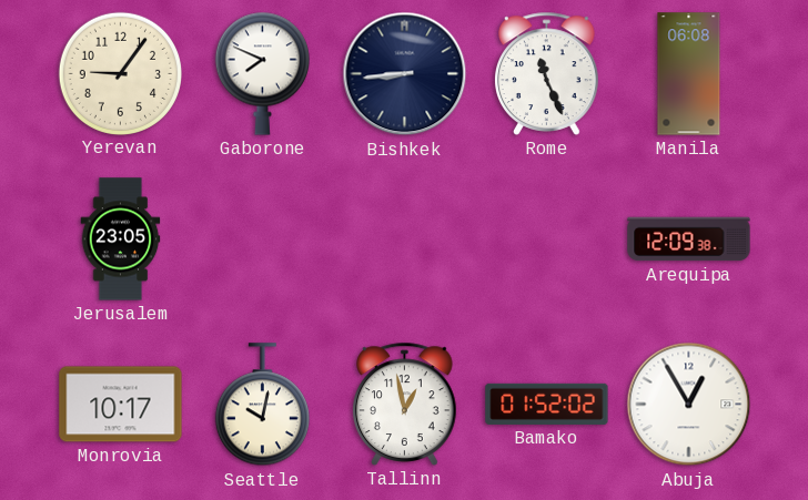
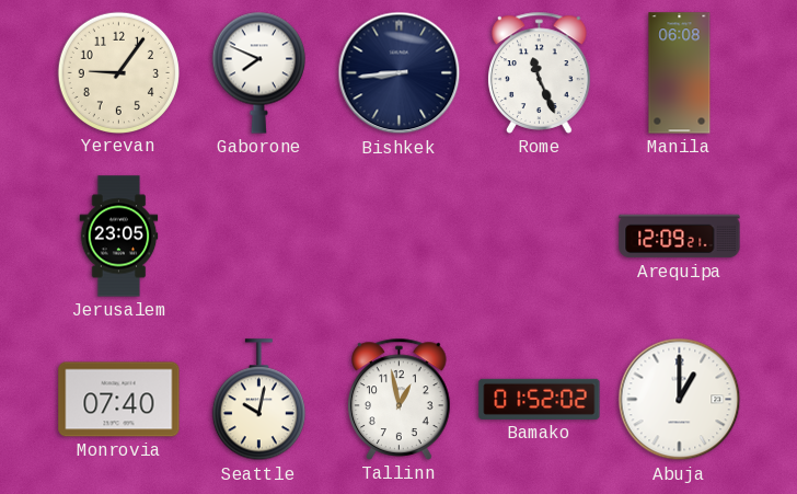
Arequipa: 12:09:38 -> 12:09:21
Monrovia: 10:17 -> 07:40
Abuja: 12:55 -> 1:00
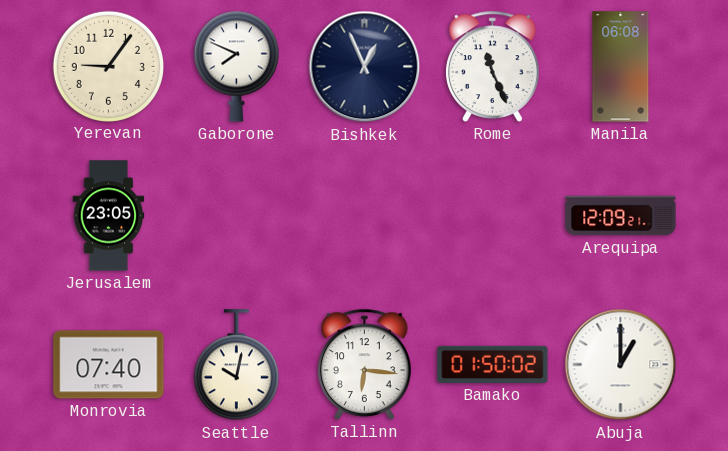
Bishkek: 8:44 -> 12:56
Tallinn: 12:58 -> 6:16
Bamako: 01:52 -> 01:50
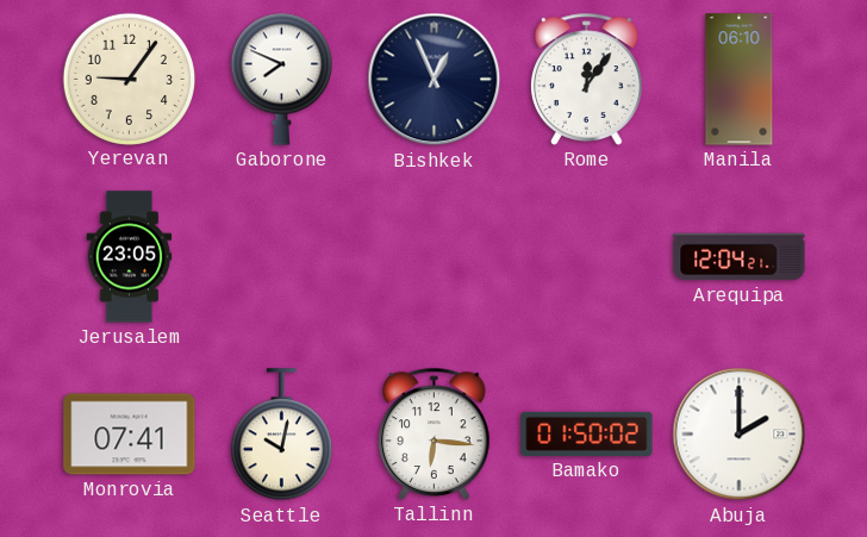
Rome: 11:26 -> 12:06
Manila: 06:08 -> 06:10
Arequipa: 12:09 -> 12:04
Monrovia: 07:40 -> 07:41
Abuja: 1:00 -> 2:00
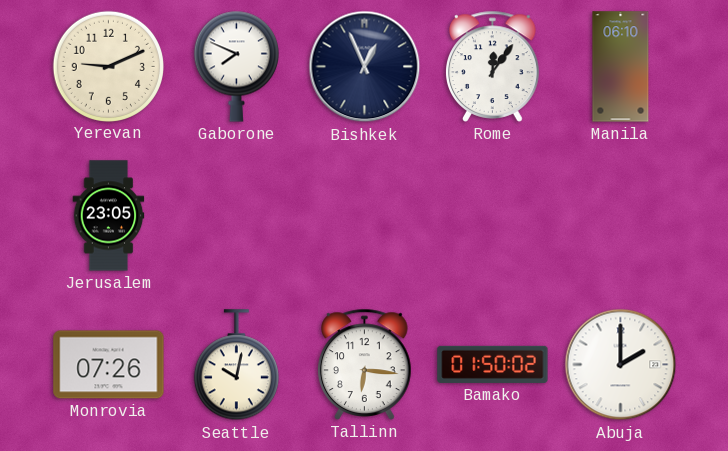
Yerevan: 9:06 -> 9:11
Arequipa: 12:04 -> none
Monrovia: 07:41 -> 07:26
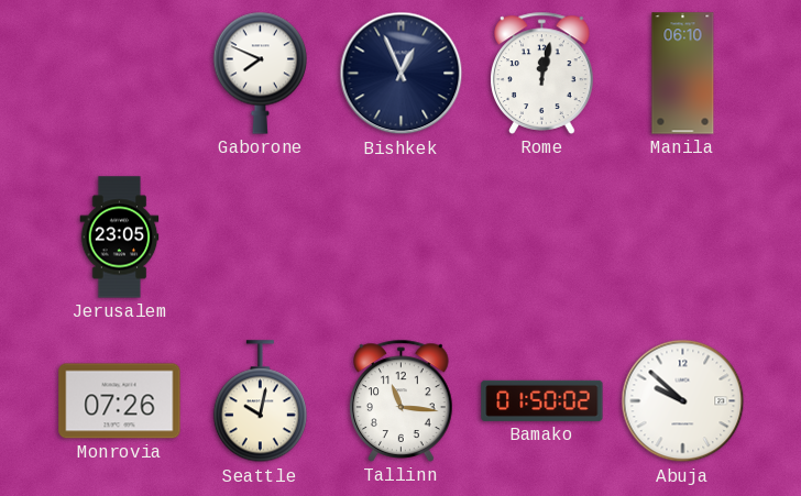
Yerevan: 9:11 -> none
Rome: 12:06 -> 12:02
Tallinn: 6:16 -> 11:16
Abuja: 2:00 -> 9:52
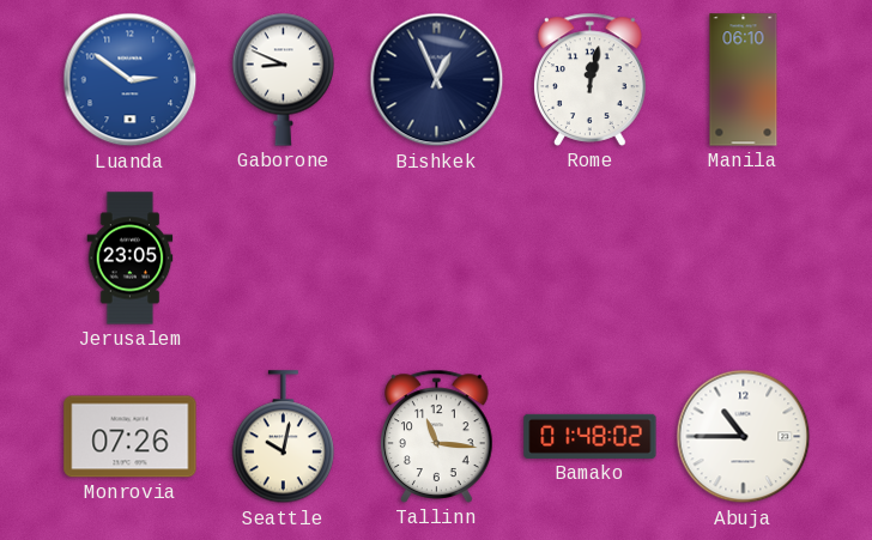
Luanda: none -> 2:51
Gaborone: 7:49 -> 8:49
Bamako: 01:50 -> 01:48
Abuja: 9:52 -> 10:45
